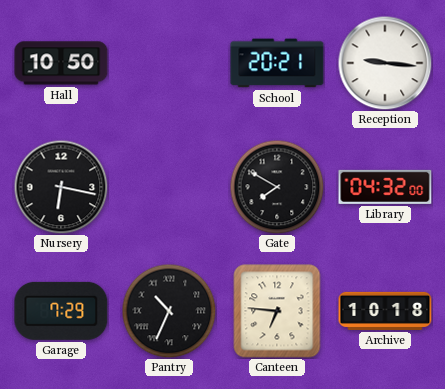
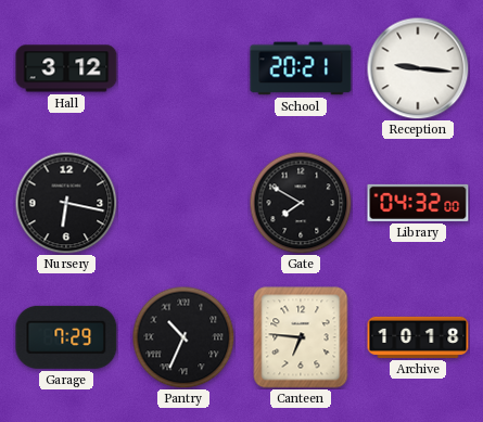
Hall: 10:50 -> 3:12
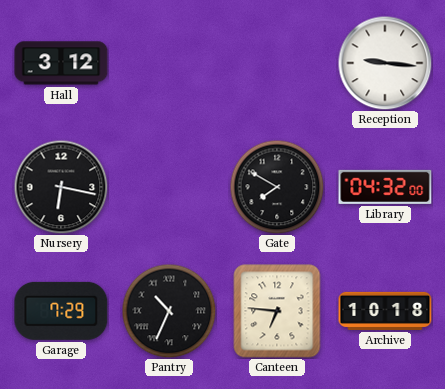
School: 20:21 -> none
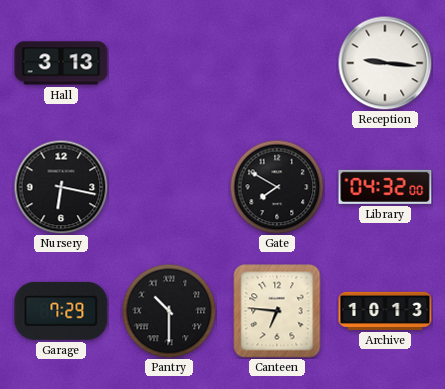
Hall: 3:12 -> 3:13
Pantry: 10:34 -> 10:30
Archive: 10:18 -> 10:13
